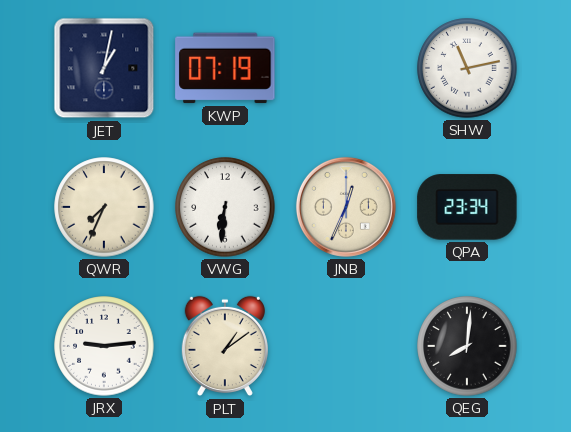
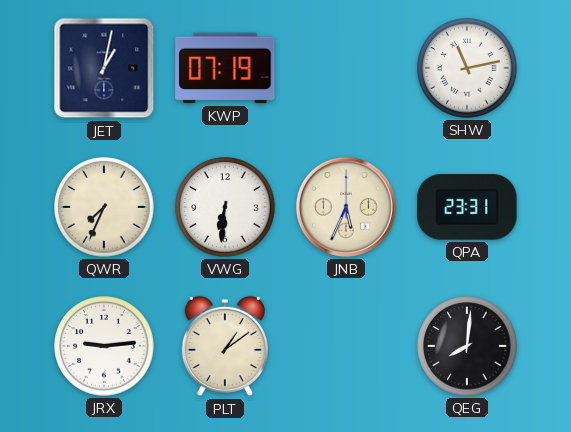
JNB: 12:34 -> 5:34
QPA: 23:34 -> 23:31
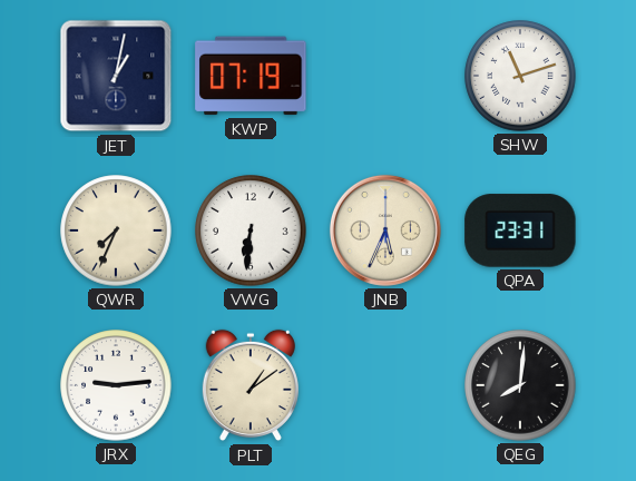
SHW: 11:13 -> 11:12
